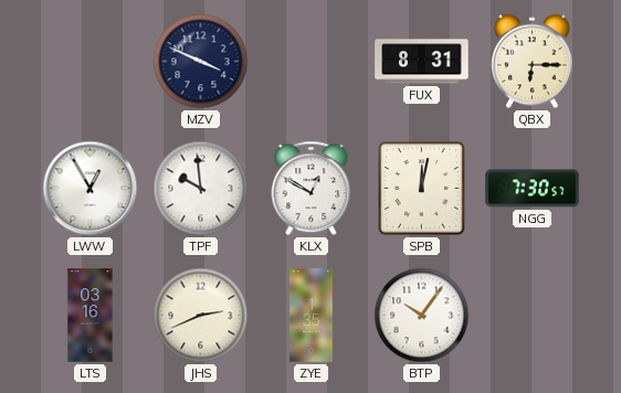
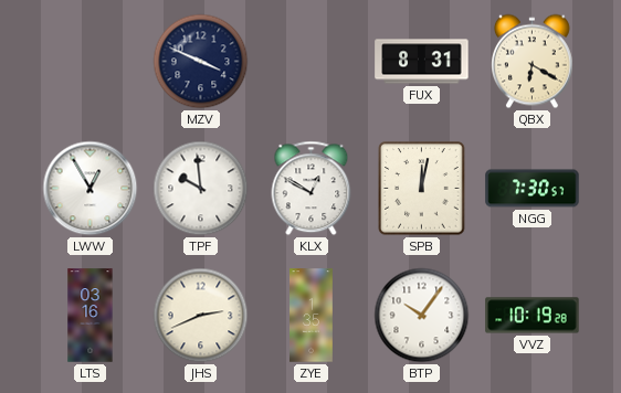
QBX: 6:15 -> 6:20
VVZ: none -> 10:19
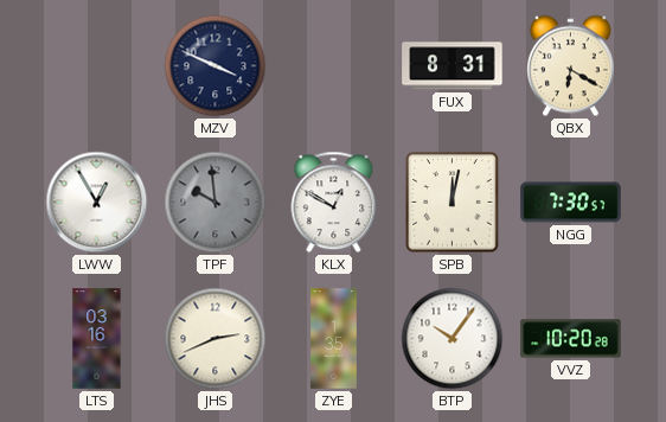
TPF dial: white -> grey
VVZ: 10:19 -> 10:20
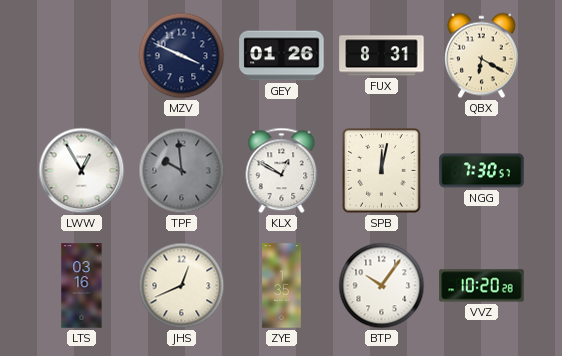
GEY: none -> 01:26
JHS: 2:41 -> 12:41
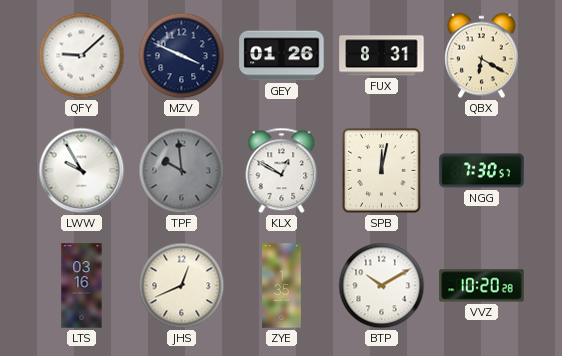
QFY: none -> 9:08
LWW: 12:55 -> 9:55
BTP: 10:06 -> 10:10
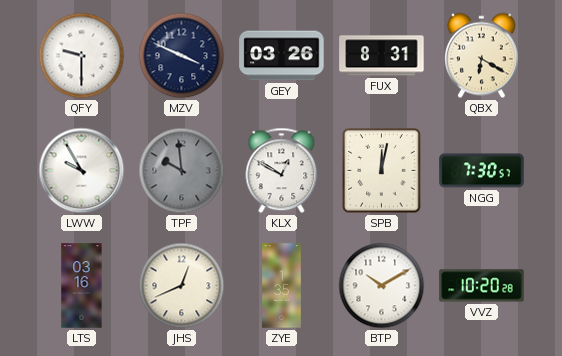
QFY: 9:08 -> 9:30
GEY: 01:26 -> 03:26
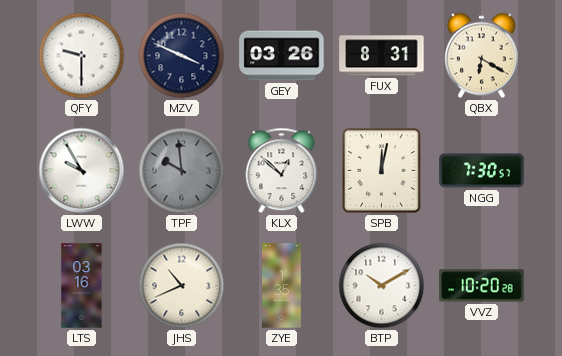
KLX: 12:50 -> 12:52
JHS: 12:41 -> 10:41
